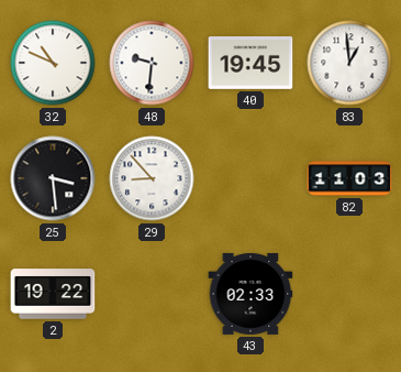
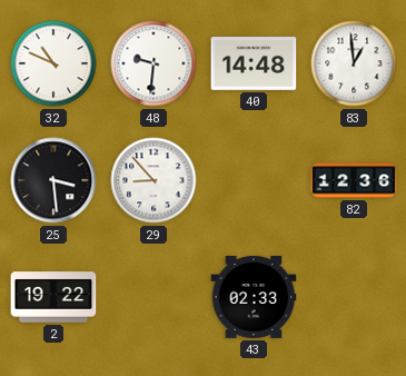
40: 19:45 -> 14:48
82: 11:03 -> 12:36
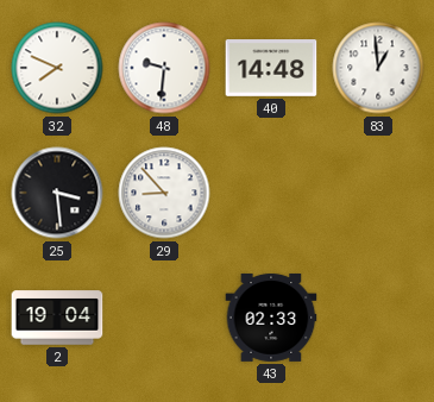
32: 10:49 -> 7:49
82: 12:36 -> none
2: 19:22 -> 19:04
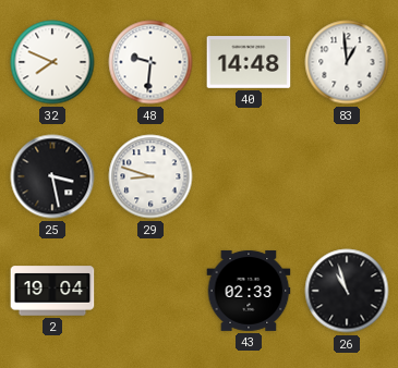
25: 3:29 -> 3:28
29: 8:53 -> 8:48
26: none -> 10:57
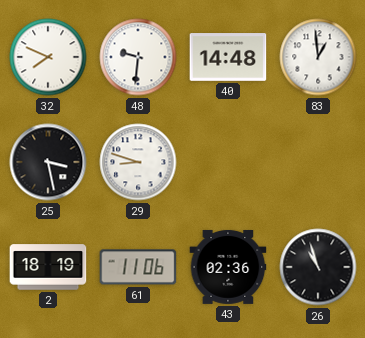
2: 19:04 -> 18:19
61: none -> 11:06
43: 02:33 -> 02:36
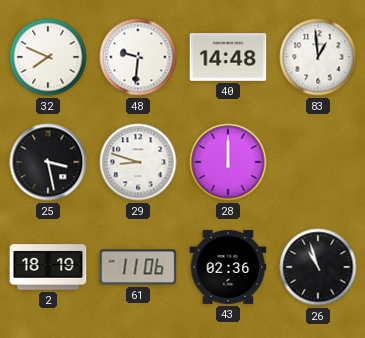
28: none -> 12:00
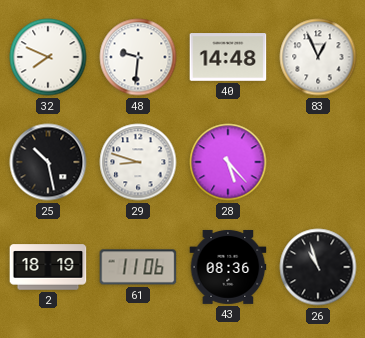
83: 12:59 -> 12:56
25: 3:28 -> 10:28
28: 12:00 -> 5:23
43: 02:36 -> 08:36
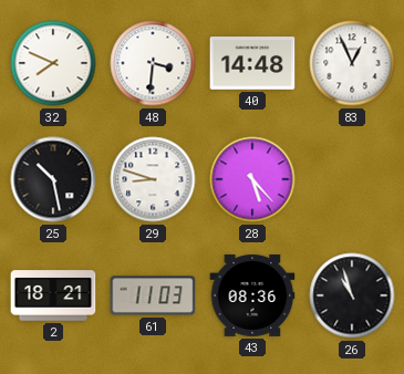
48: 9:31 -> 3:31
2: 18:19 -> 18:21
61: 11:06 -> 11:03
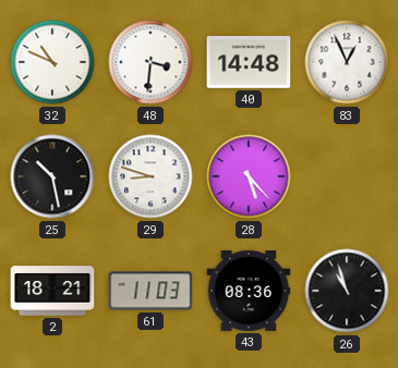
32: 7:49 -> 10:49
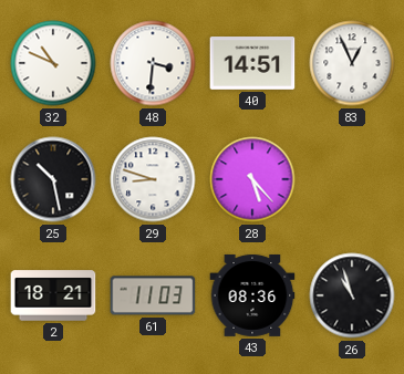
40: 14:48 -> 14:51
